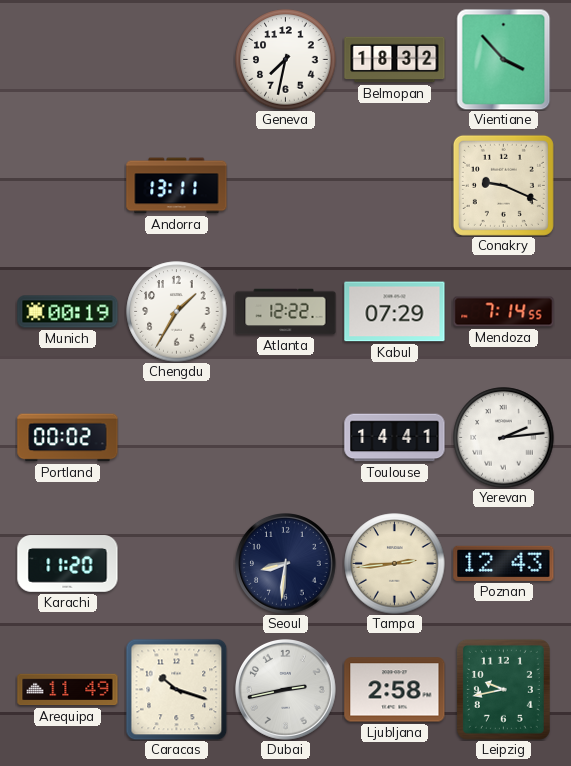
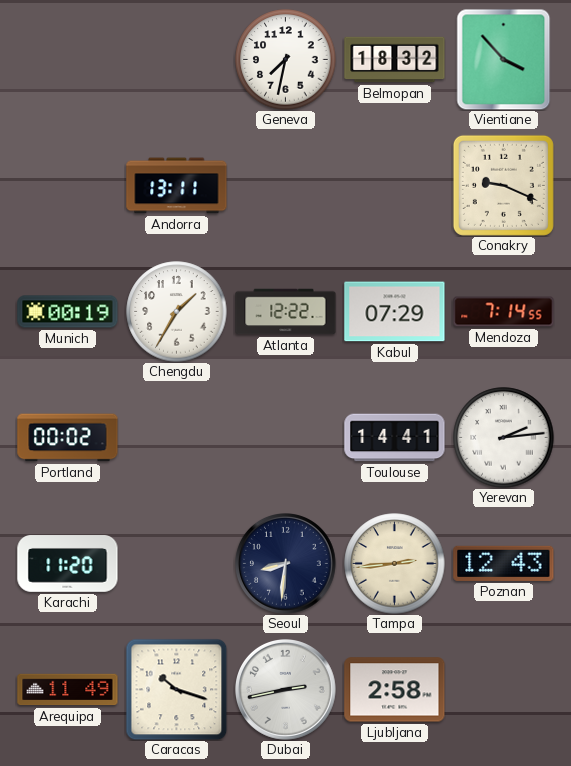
Leipzig: 9:43 -> none
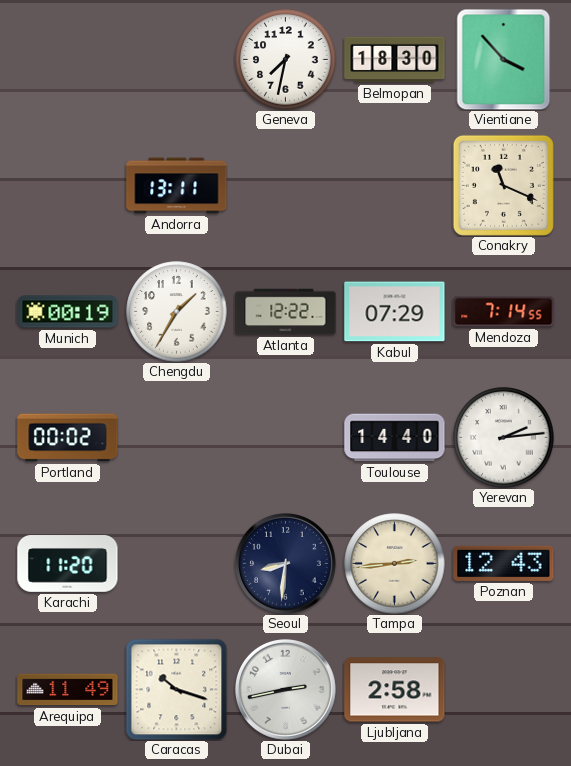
Belmopan: 18:32 -> 18:30
Conakry: 9:19 -> 11:19
Toulouse: 14:41 -> 14:40
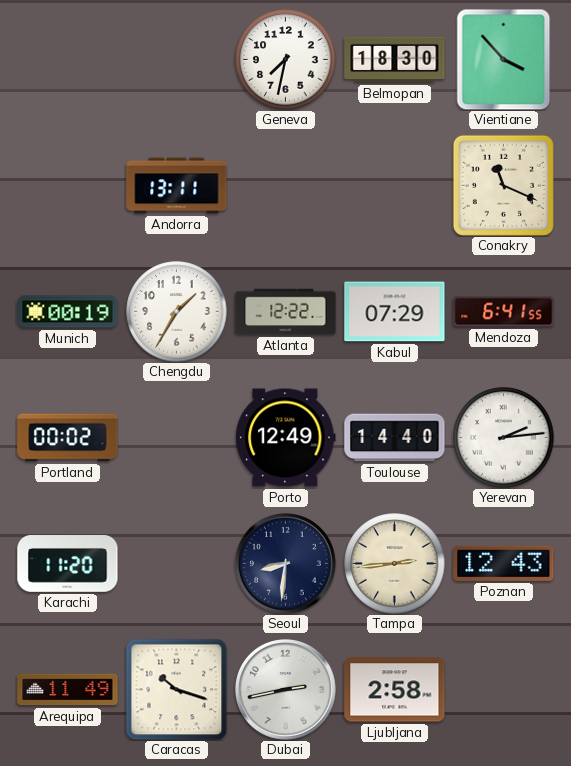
Mendoza: 7:14 -> 6:41
Porto: none -> 12:49
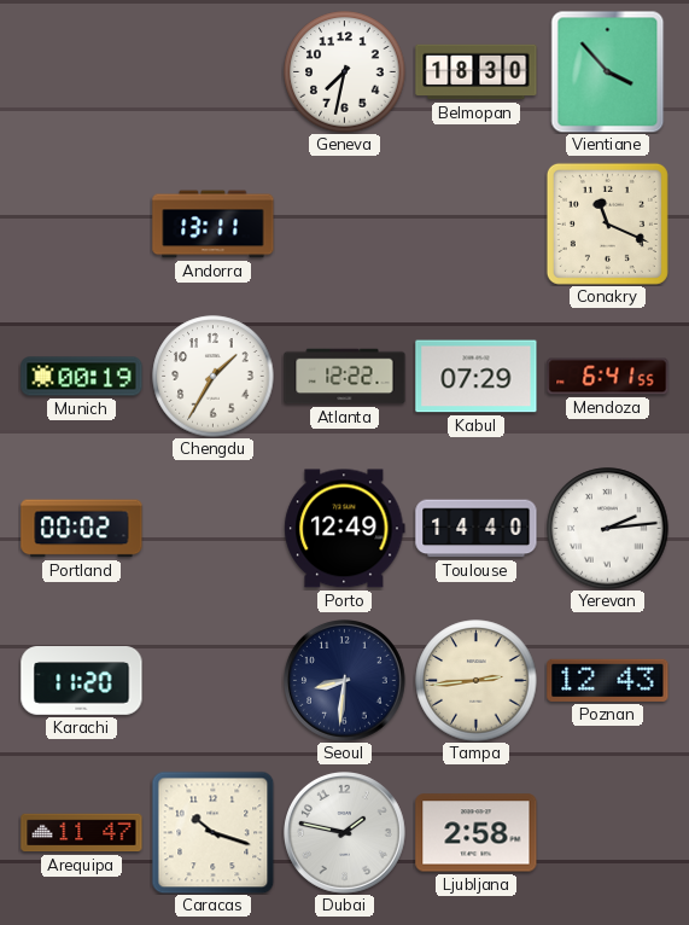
Arequipa: 11:49 -> 11:47
Dubai: 2:43 -> 1:47
